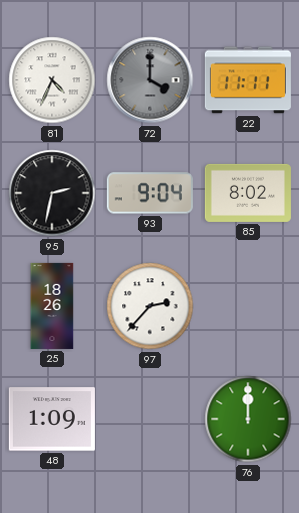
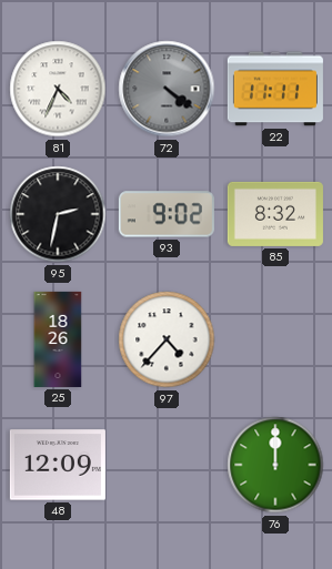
72: 4:00 -> 4:21
93: 9:04 -> 9:02
85: 8:02 -> 8:32
97: 2:37 -> 4:37
48: 1:09 -> 12:09
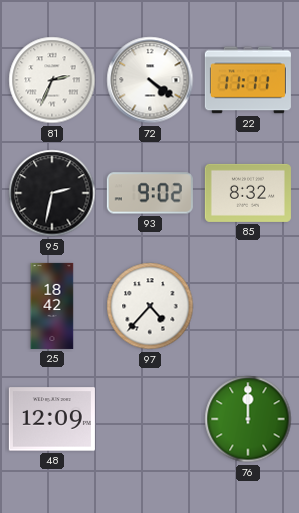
81: 4:34 -> 2:34
72 dial: grey -> white
25: 18:26 -> 18:42
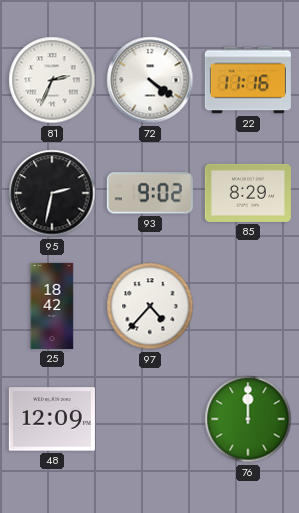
22: 11:11 -> 11:16
85: 8:32 -> 8:29
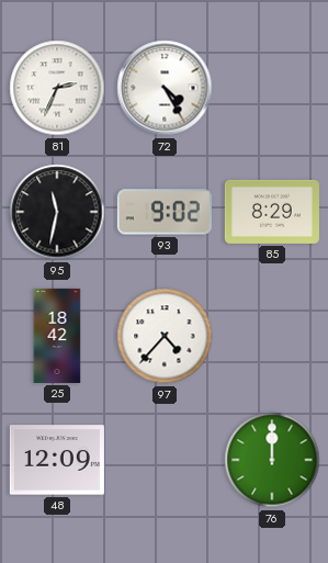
72: 4:21 -> 4:25
22: 11:16 -> none
95: 2:32 -> 11:32
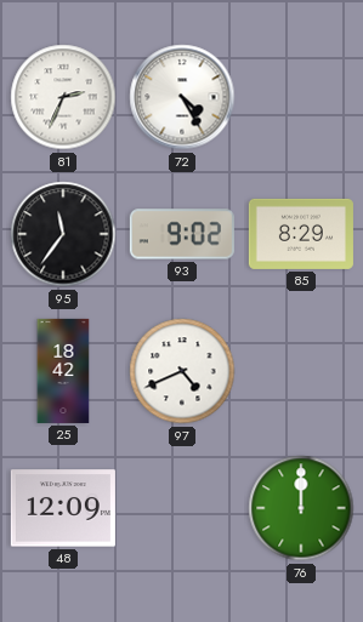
95: 11:32 -> 11:36
97: 4:37 -> 4:41
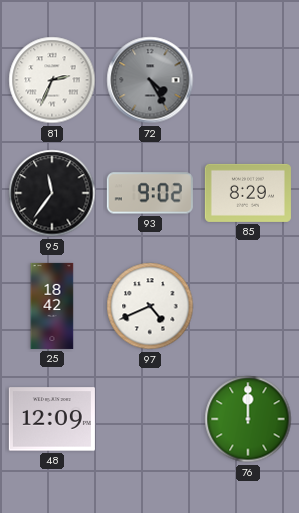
72 dial: white -> grey
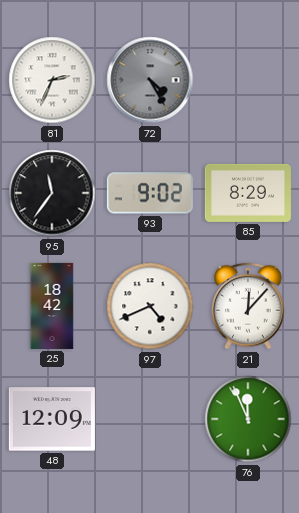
21: none -> 12:07
76: 12:00 -> 11:56
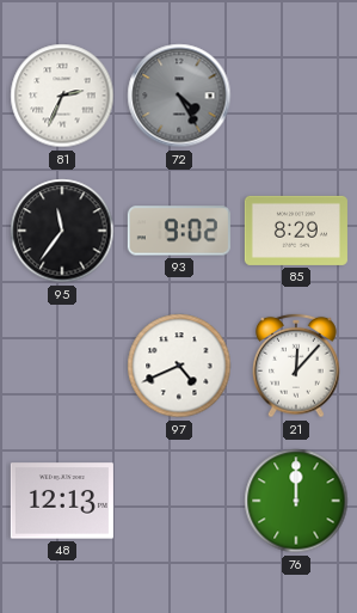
25: 18:42 -> none
48: 12:09 -> 12:13
76: 11:56 -> 12:00
